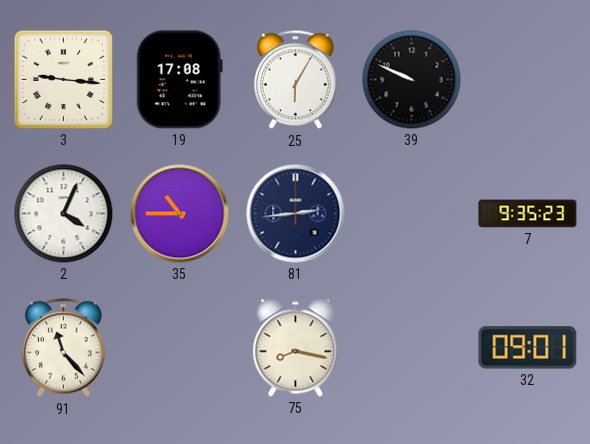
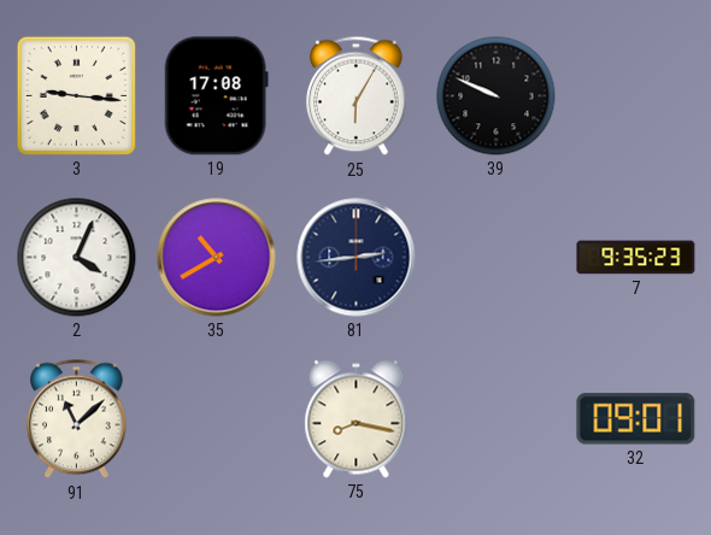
35: 10:45 -> 10:40
91: 11:23 -> 11:08
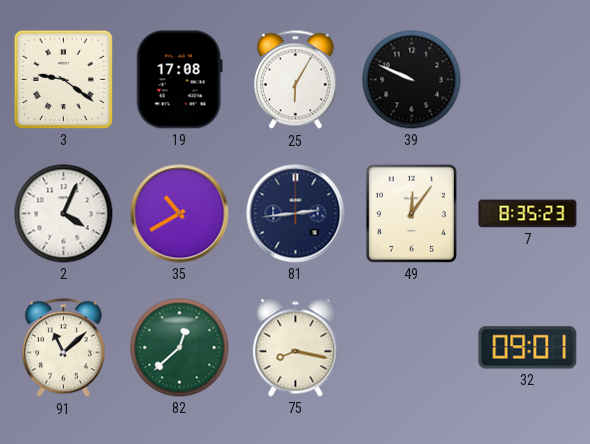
3: 9:16 -> 9:21
49: none -> 12:06
7: 9:35 -> 8:35
82: none -> 12:38
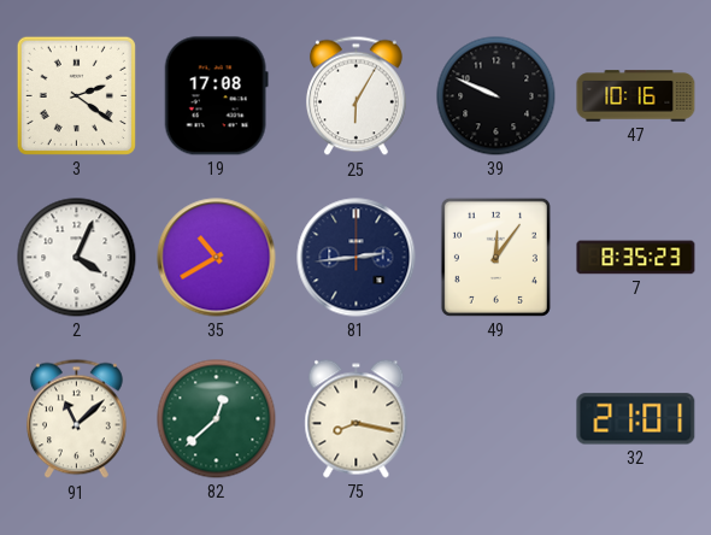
3: 9:21 -> 2:21
47: none -> 10:16
32: 09:01 -> 21:01
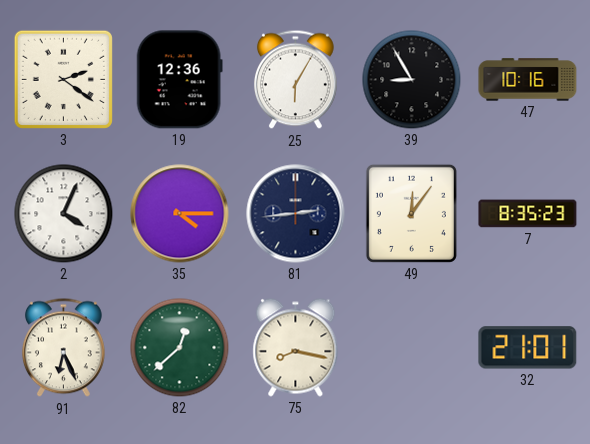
19: 17:08 -> 12:36
39: 9:49 -> 8:55
35: 10:40 -> 4:15
91: 11:08 -> 6:26
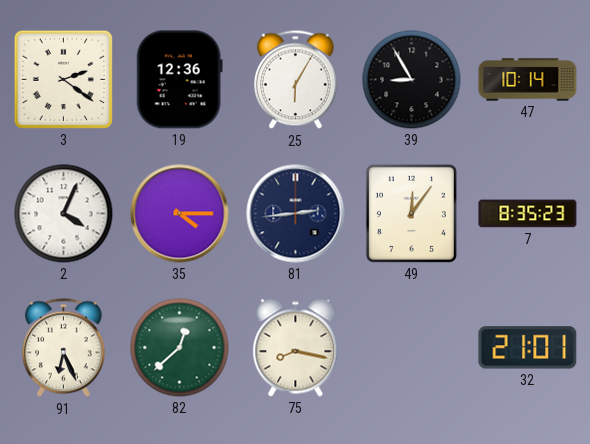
47: 10:16 -> 10:14
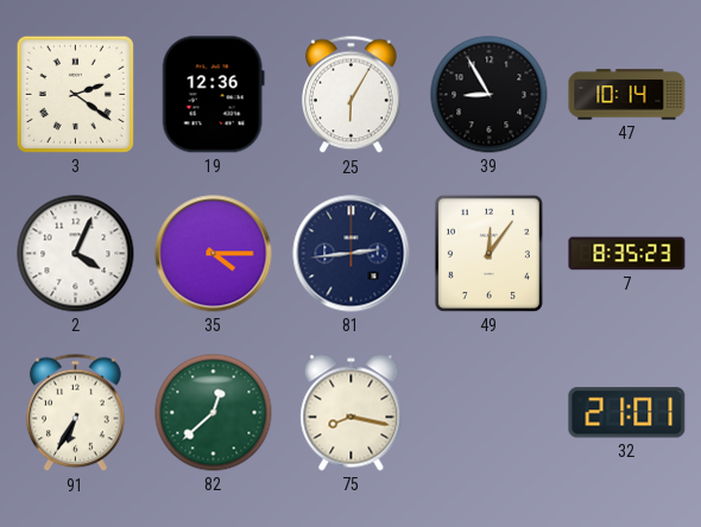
91: 6:26 -> 6:35
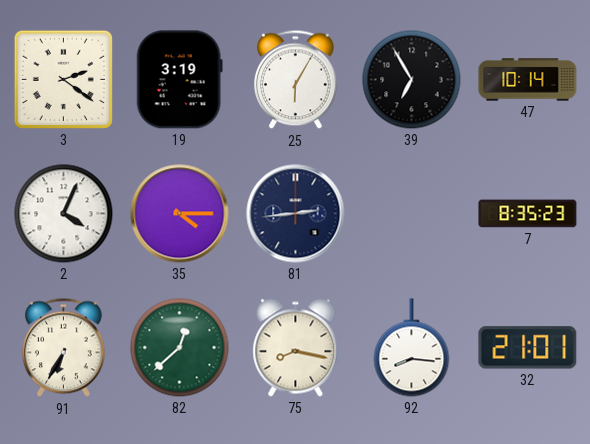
19: 12:36 -> 3:19
39: 8:55 -> 6:55
49: 12:06 -> none
92: none -> 8:16
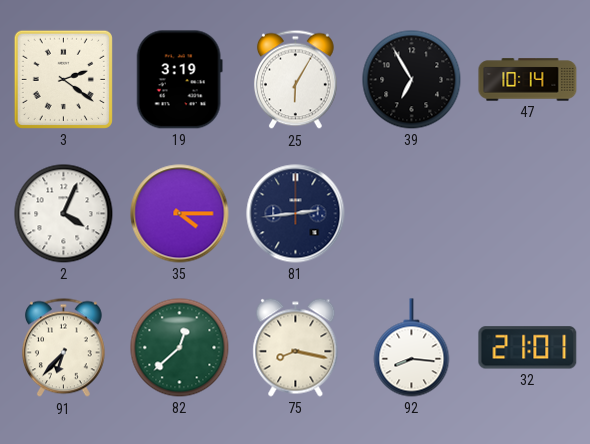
7: 8:35 -> none
91: 6:35 -> 6:37
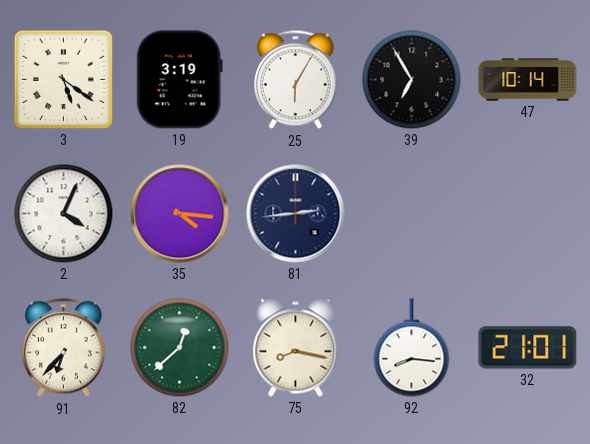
3: 2:21 -> 5:21
35: 4:15 -> 4:16
